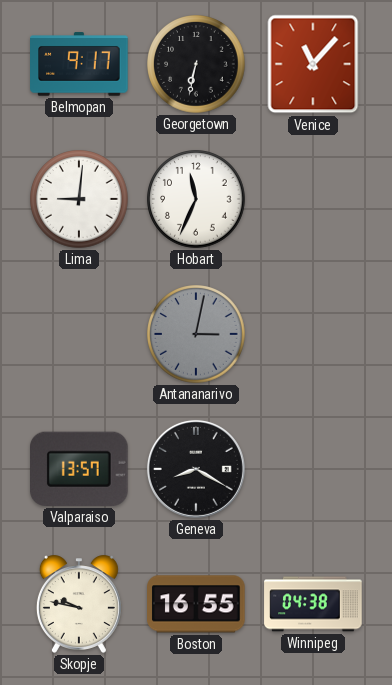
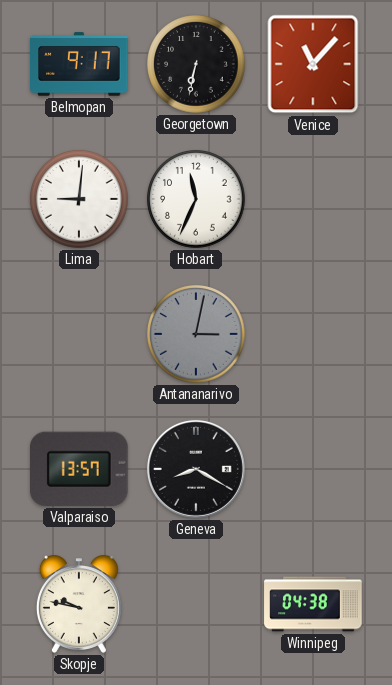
Boston: 16:55 -> none
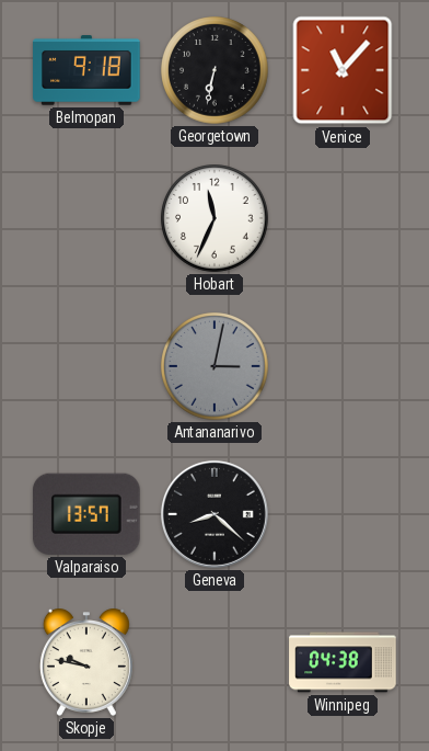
Belmopan: 9:17 -> 9:18
Lima: 9:01 -> none
Geneva: 8:20 -> 8:22
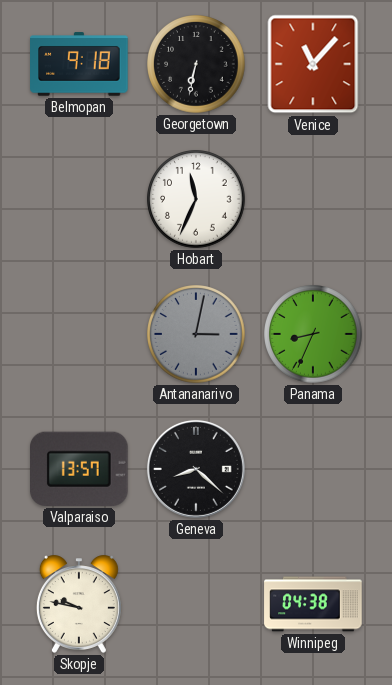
Panama: none -> 8:34
